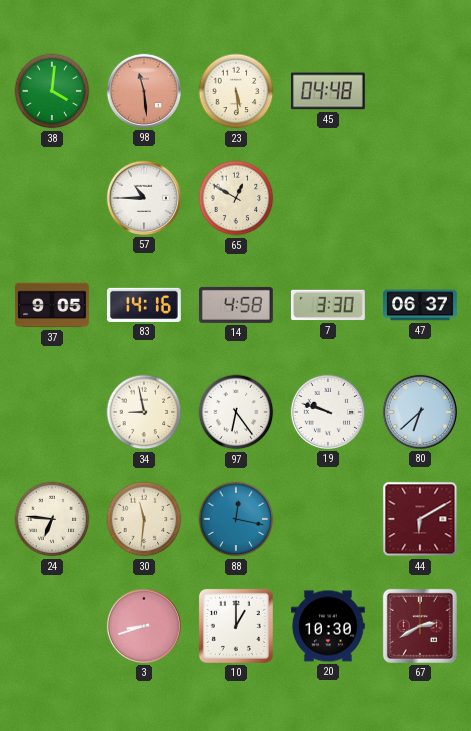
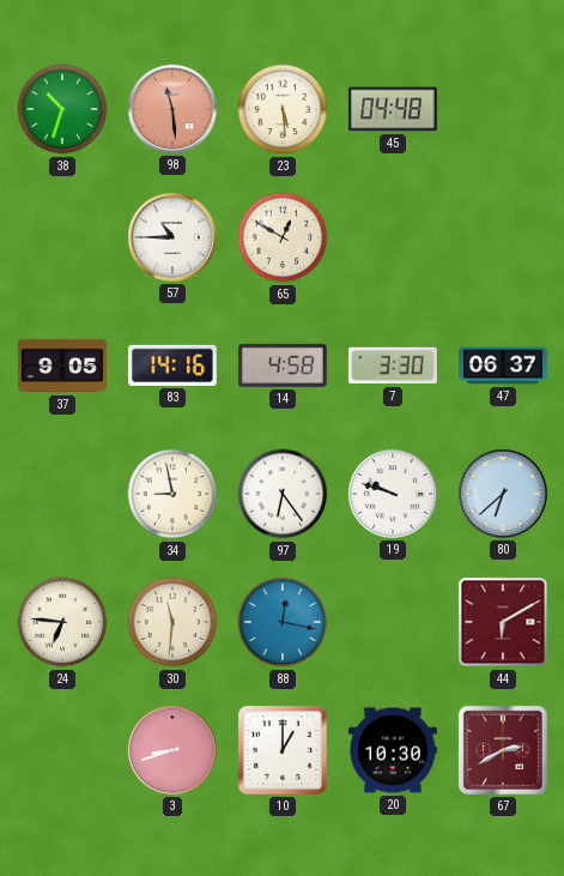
38: 4:01 -> 10:33
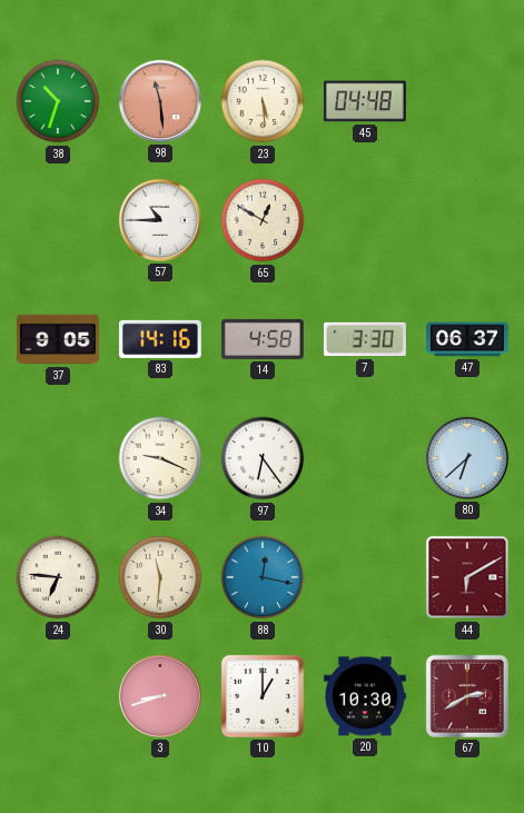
34: 8:58 -> 9:19
19: 9:48 -> none
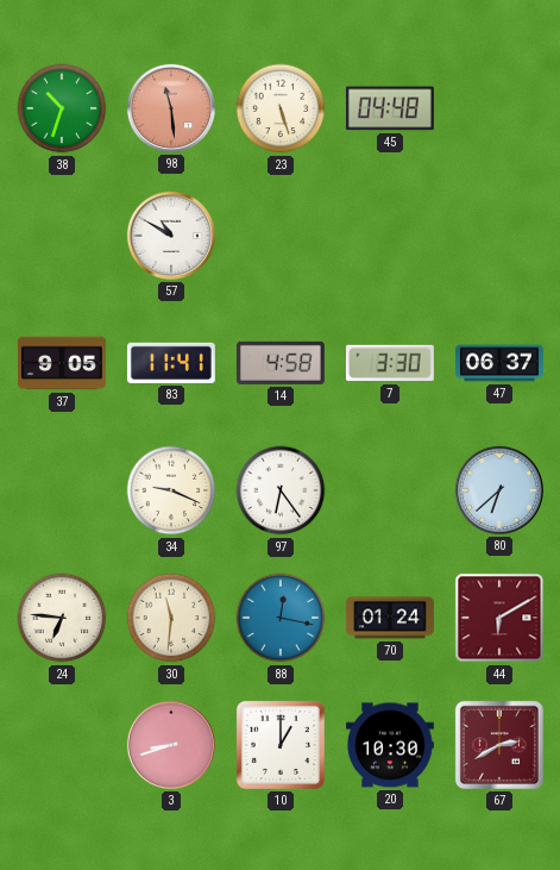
23: 5:29 -> 5:27
57: 10:45 -> 10:50
65: 12:50 -> none
83: 14:16 -> 11:41
70: none -> 01:24
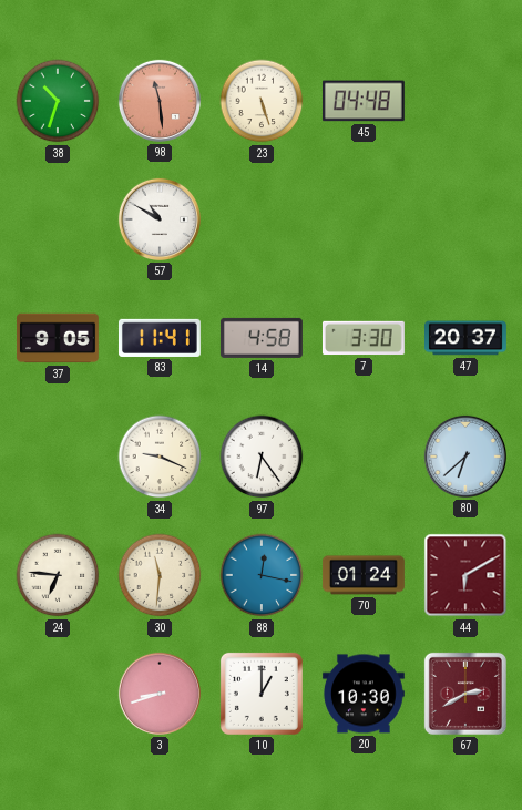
47: 06:37 -> 20:37
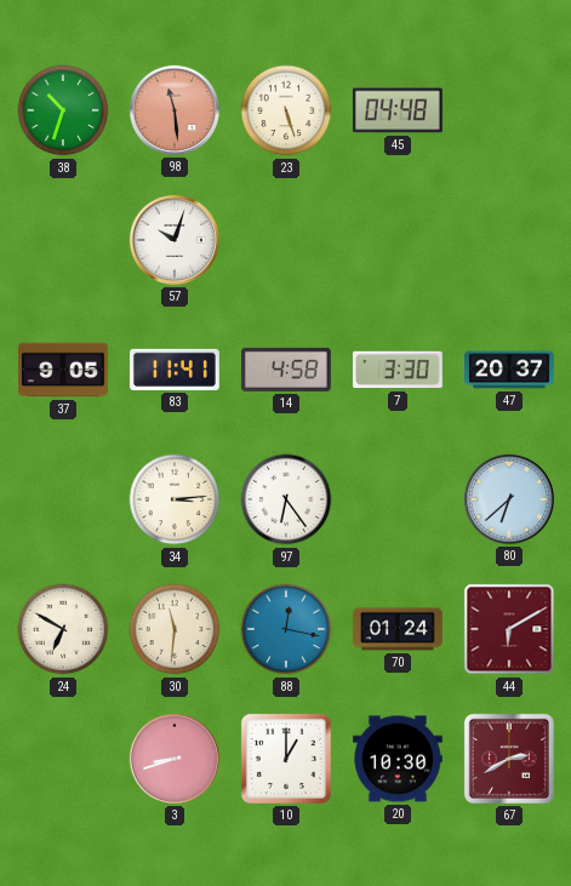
57: 10:50 -> 10:03
34: 9:19 -> 3:14
24: 6:46 -> 6:50
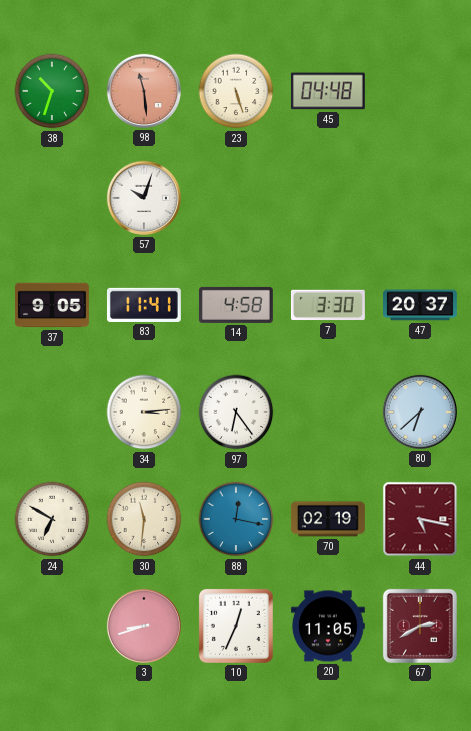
70: 01:24 -> 02:19
44: 6:10 -> 5:17
10: 1:00 -> 12:34
20: 10:30 -> 11:05
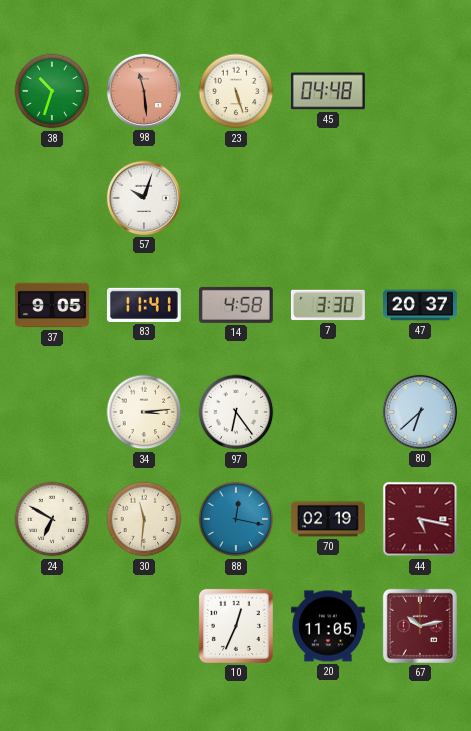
3: 8:42 -> none
67: 2:40 -> 10:13
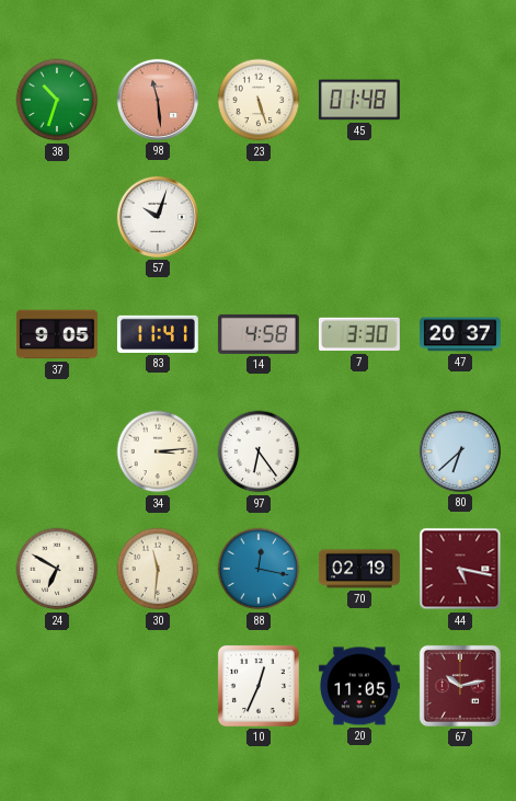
45: 04:48 -> 01:48
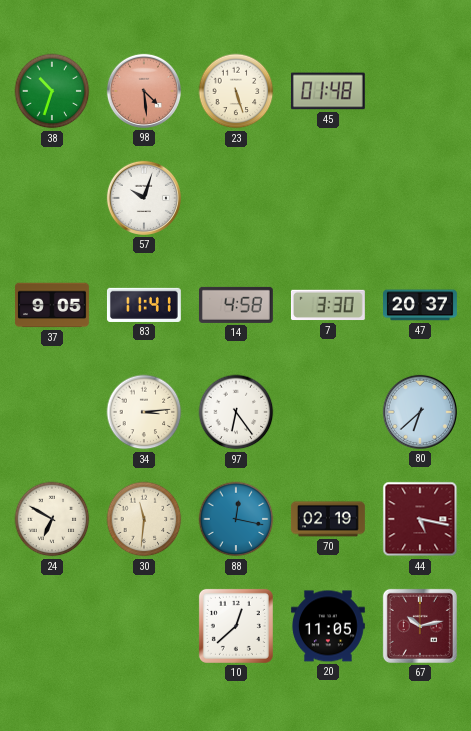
98: 11:29 -> 4:29
10: 12:34 -> 12:38
